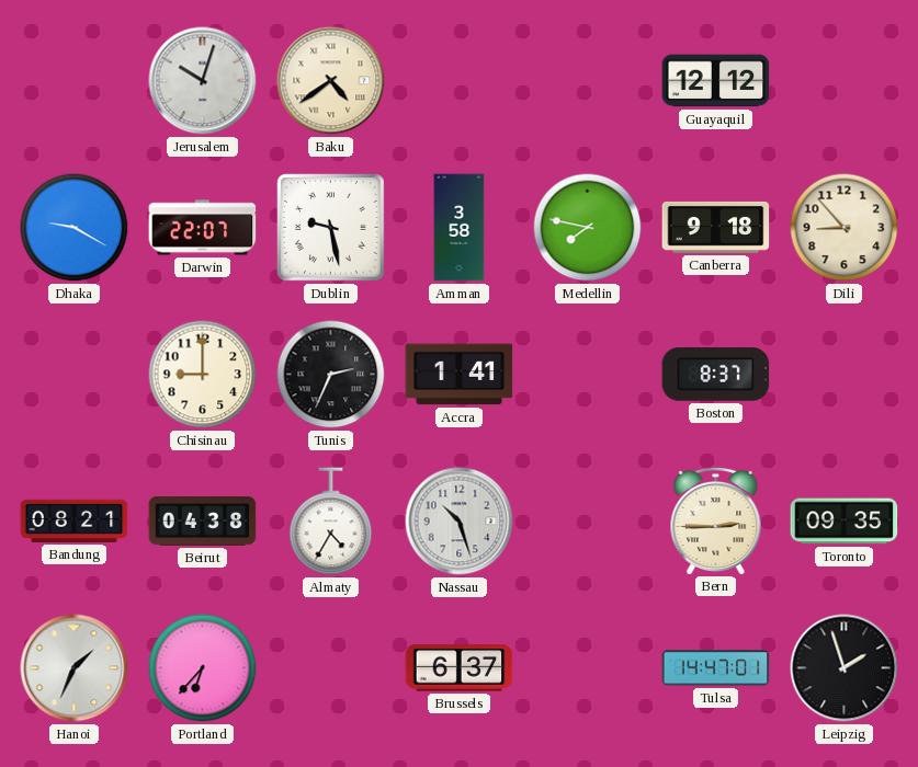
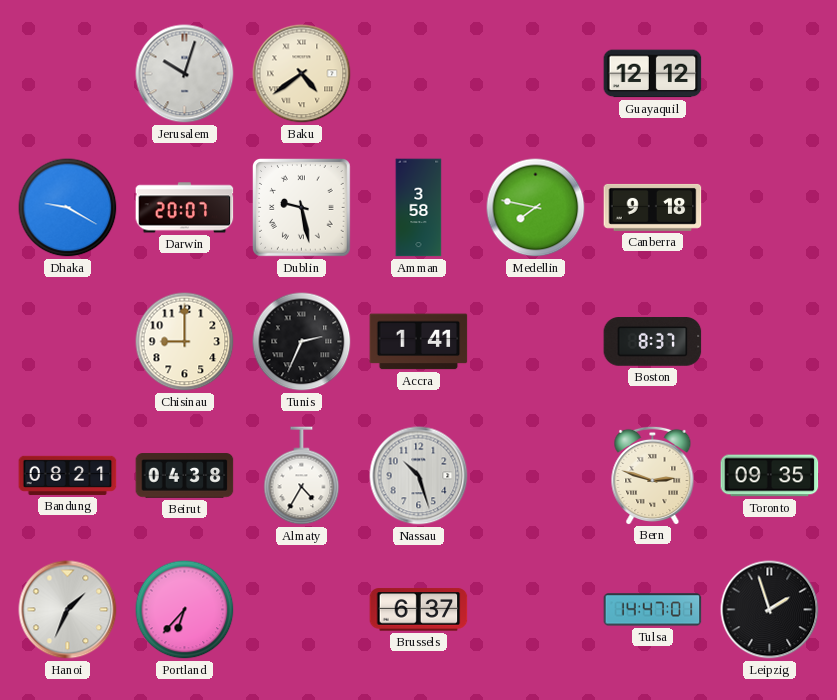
Darwin: 22:07 -> 20:07
Dili: 8:53 -> none
Bern: 2:45 -> 2:48
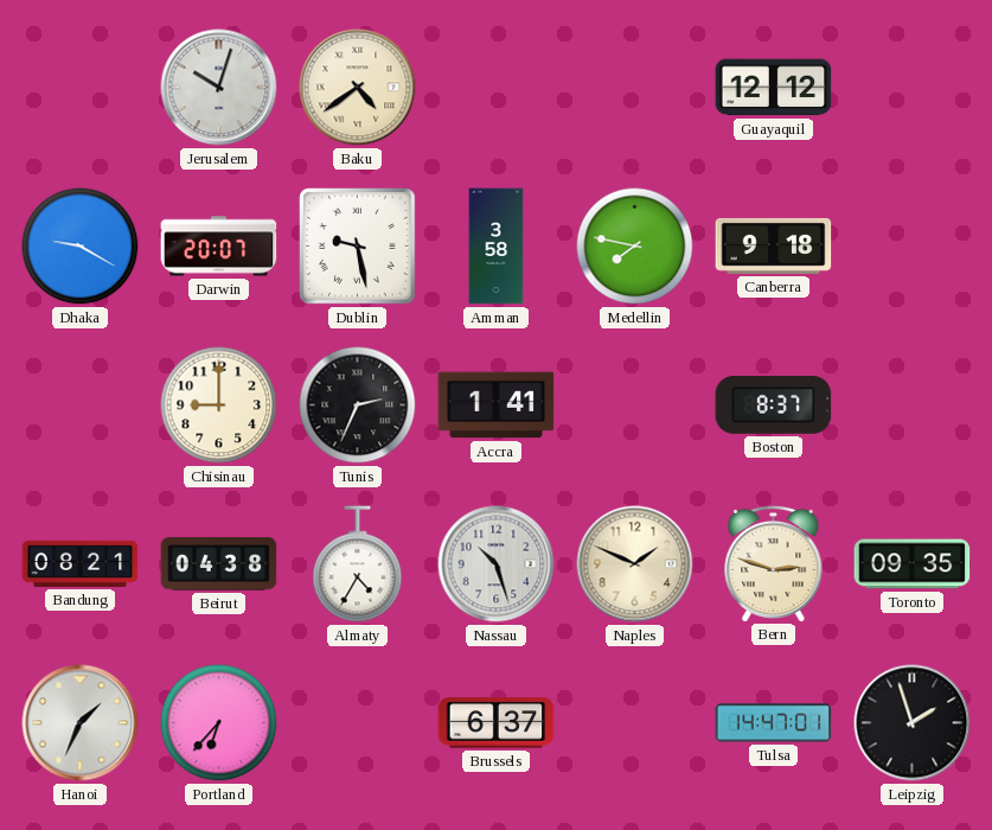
Naples: none -> 1:49
